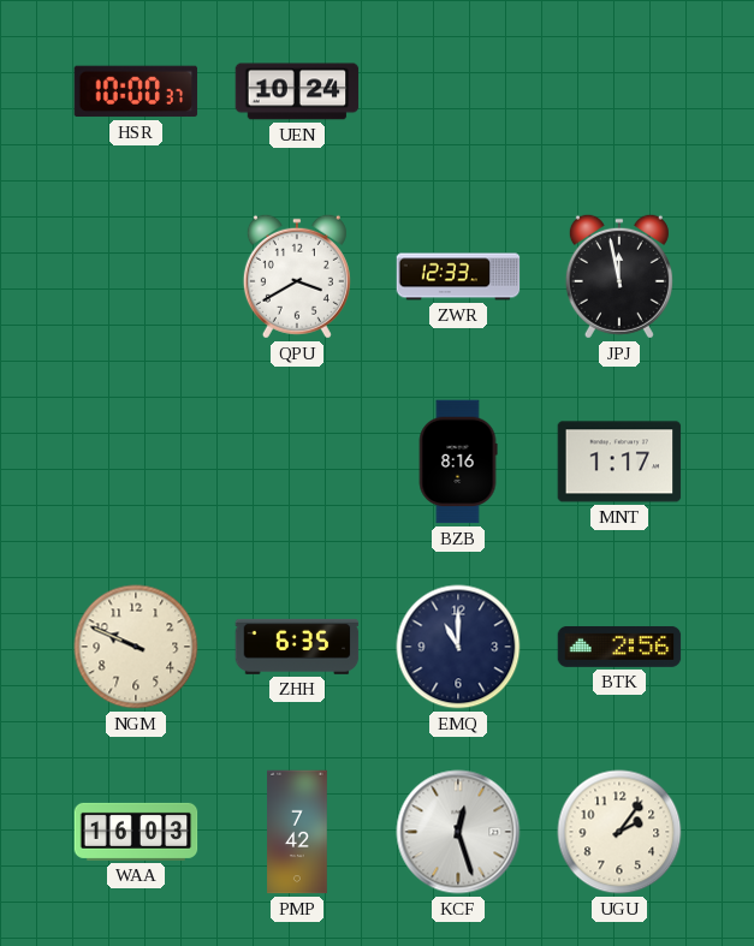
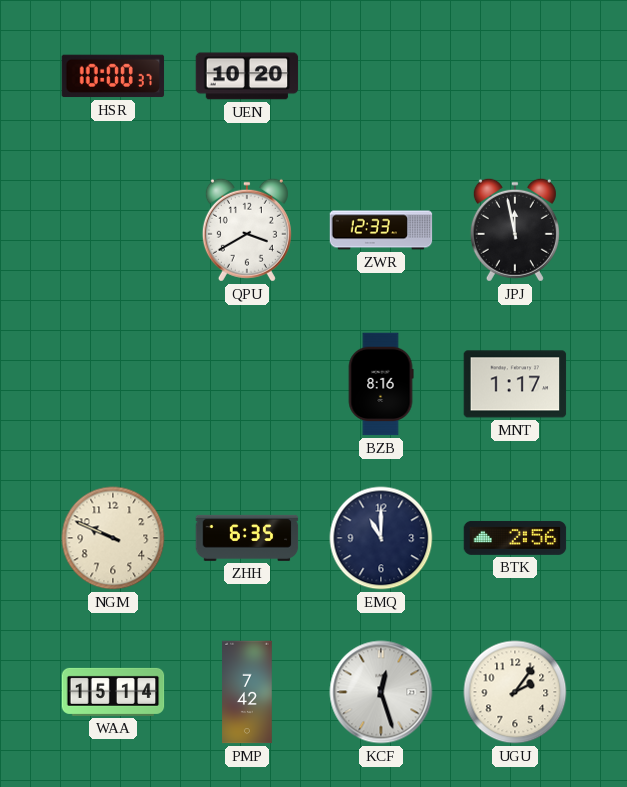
UEN: 10:24 -> 10:20
WAA: 16:03 -> 15:14
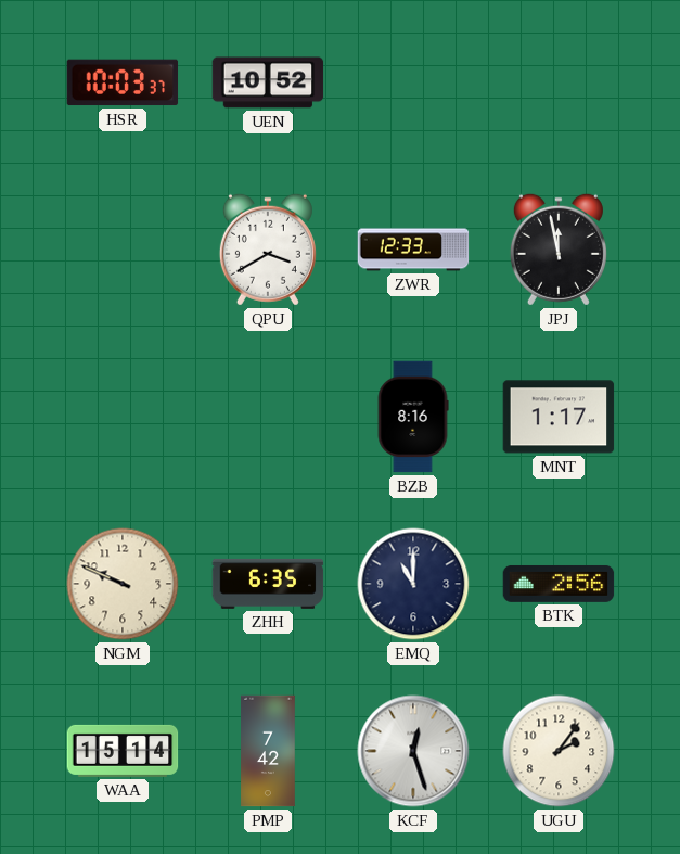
HSR: 10:00 -> 10:03
UEN: 10:20 -> 10:52
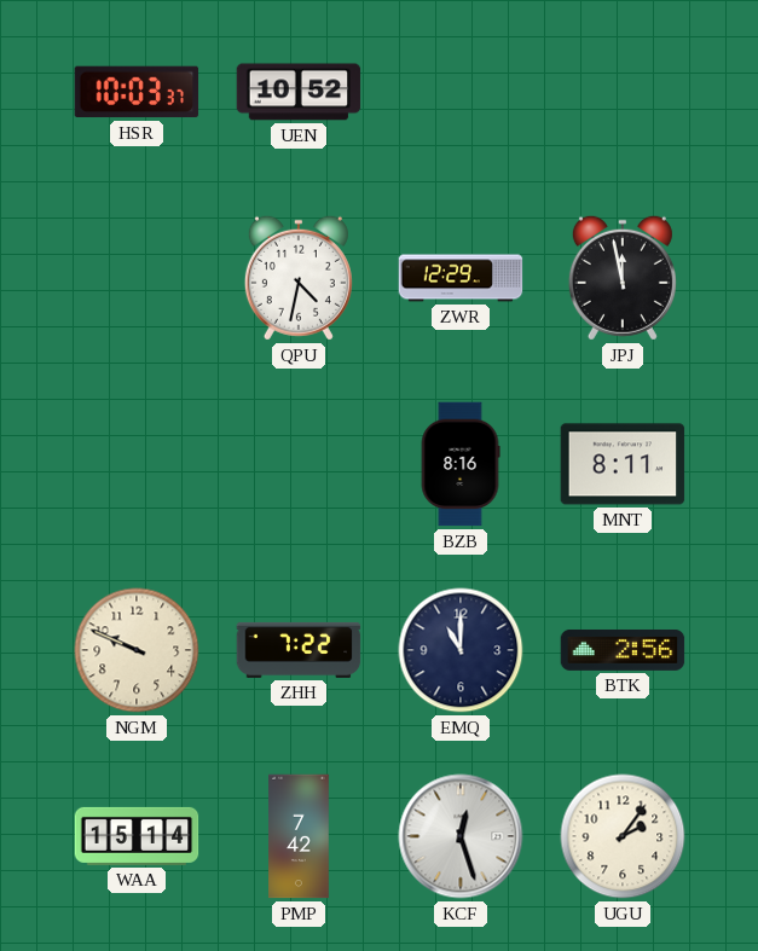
QPU: 3:40 -> 4:32
ZWR: 12:33 -> 12:29
MNT: 1:17 -> 8:11
ZHH: 6:35 -> 7:22
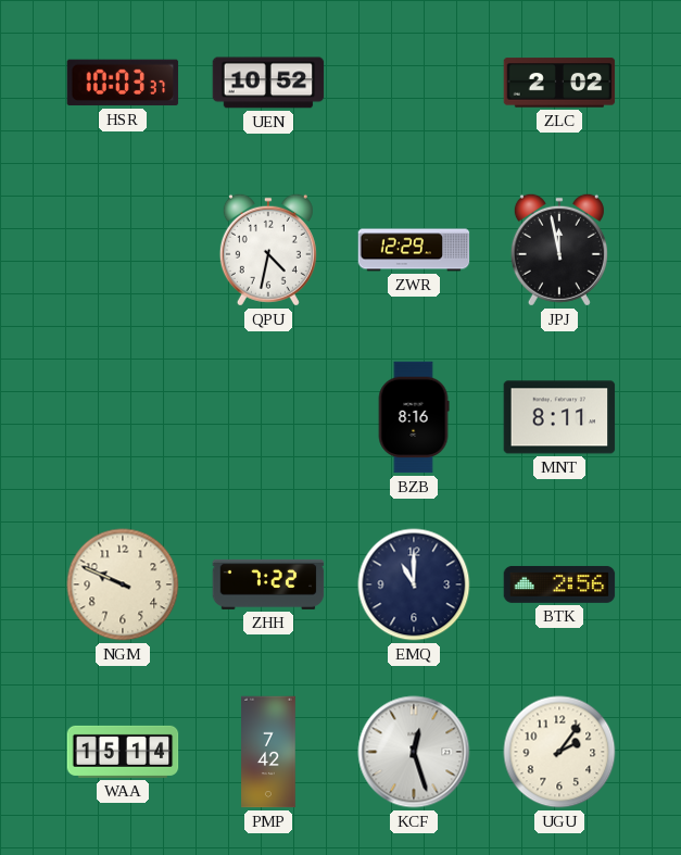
ZLC: none -> 2:02
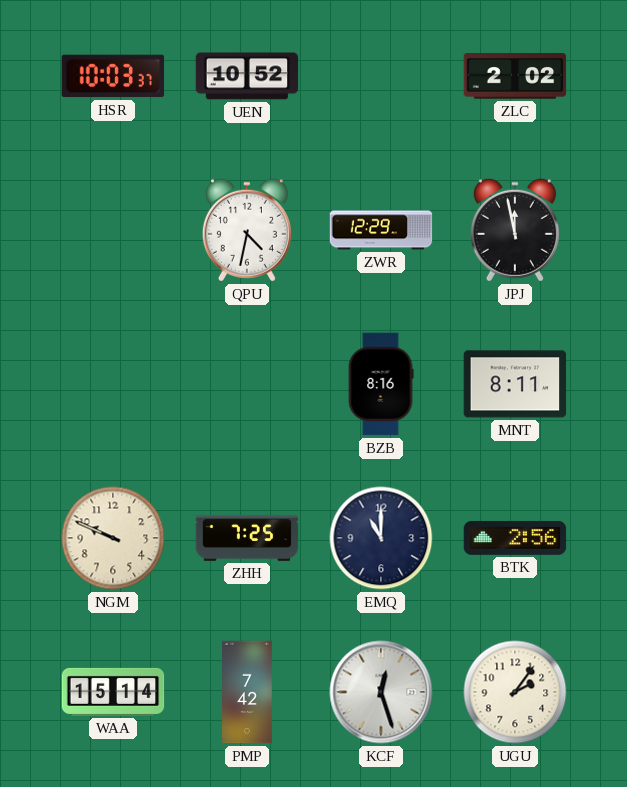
ZHH: 7:22 -> 7:25
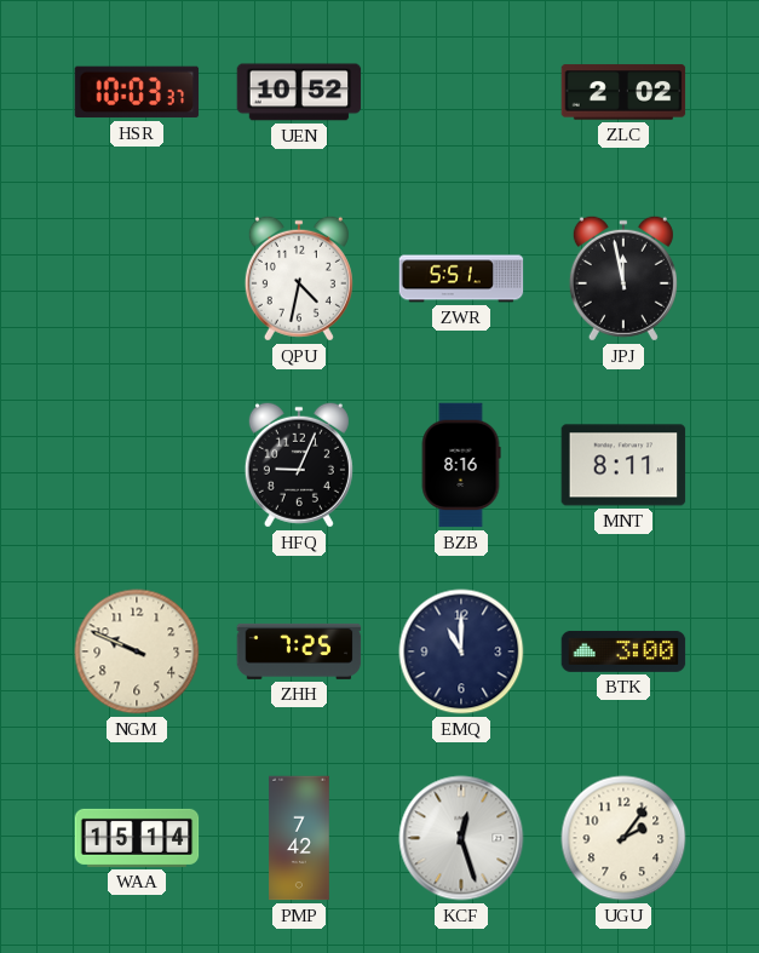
ZWR: 12:29 -> 5:51
HFQ: none -> 9:04
BTK: 2:56 -> 3:00
